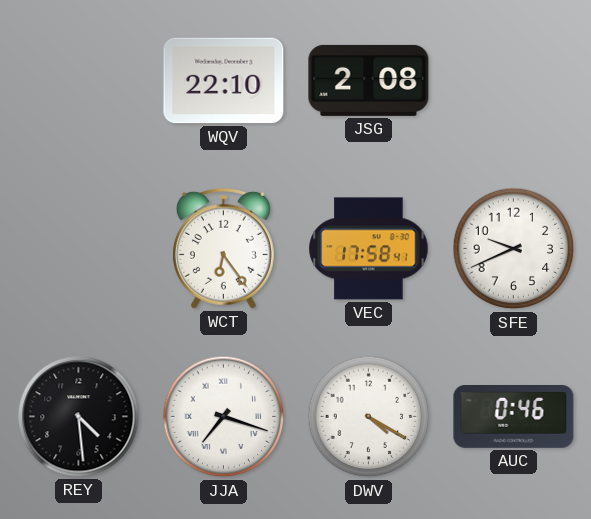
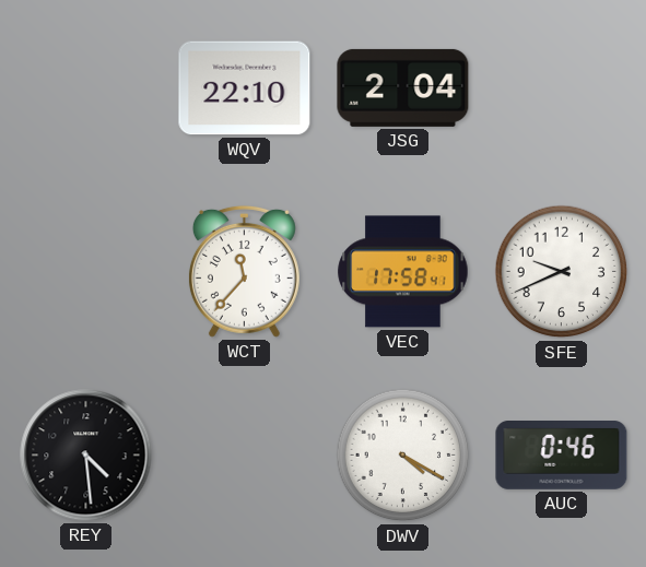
JSG: 2:08 -> 2:04
WCT: 6:24 -> 11:37
JJA: 7:18 -> none
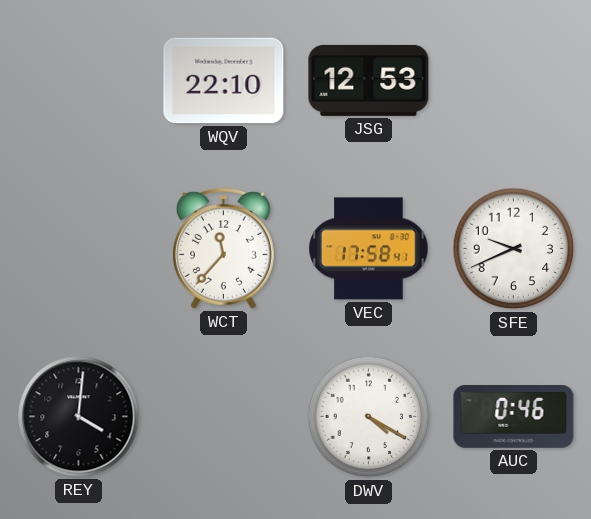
JSG: 2:04 -> 12:53
REY: 4:29 -> 4:01
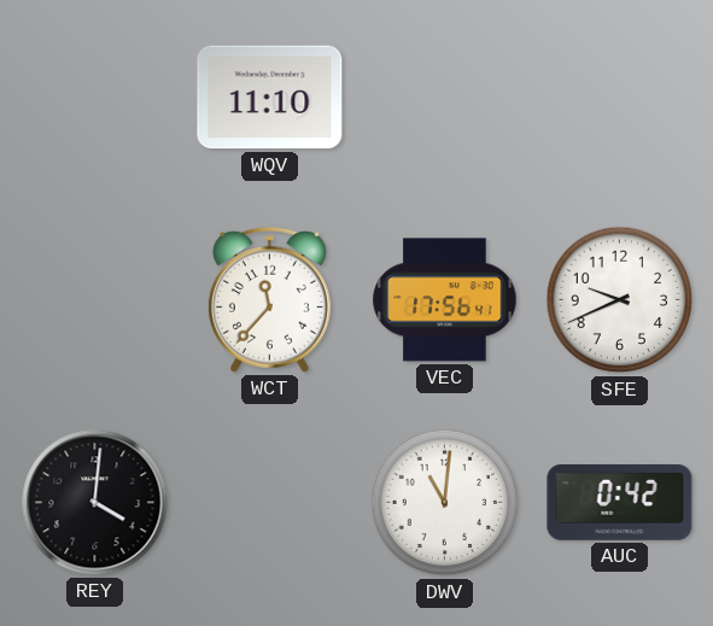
WQV: 22:10 -> 11:10
JSG: 12:53 -> none
VEC: 17:58 -> 17:56
DWV: 4:20 -> 11:01
AUC: 0:46 -> 0:42
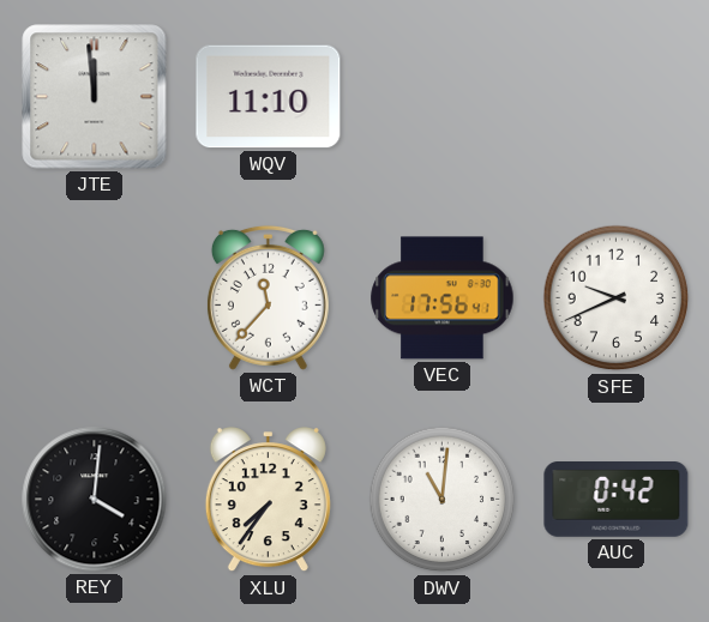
JTE: none -> 11:59
XLU: none -> 7:36
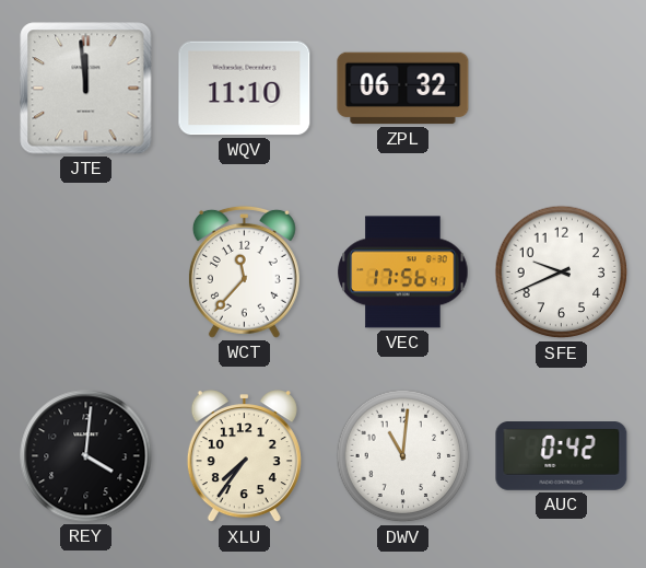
ZPL: none -> 06:32
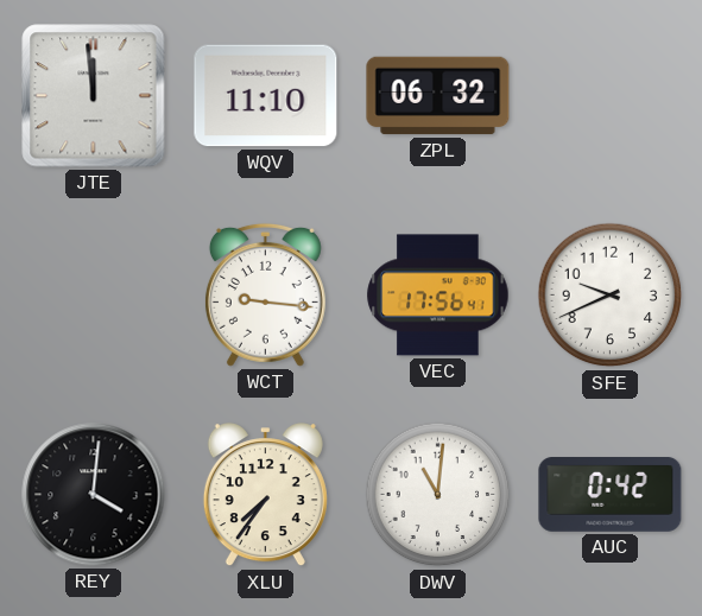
WCT: 11:37 -> 9:16
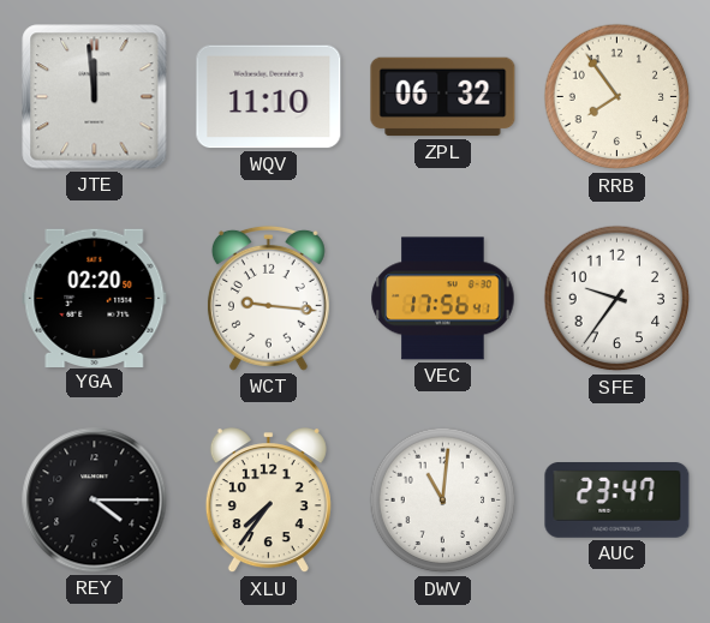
RRB: none -> 7:54
YGA: none -> 02:20
SFE: 9:41 -> 9:36
REY: 4:01 -> 4:15
AUC: 0:42 -> 23:47
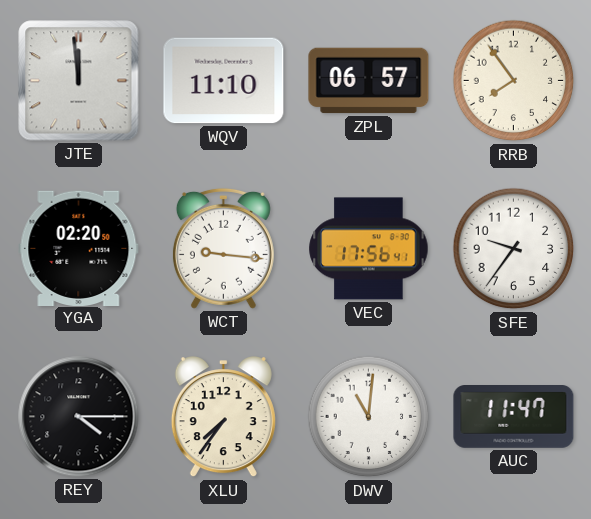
ZPL: 06:32 -> 06:57
AUC: 23:47 -> 11:47
